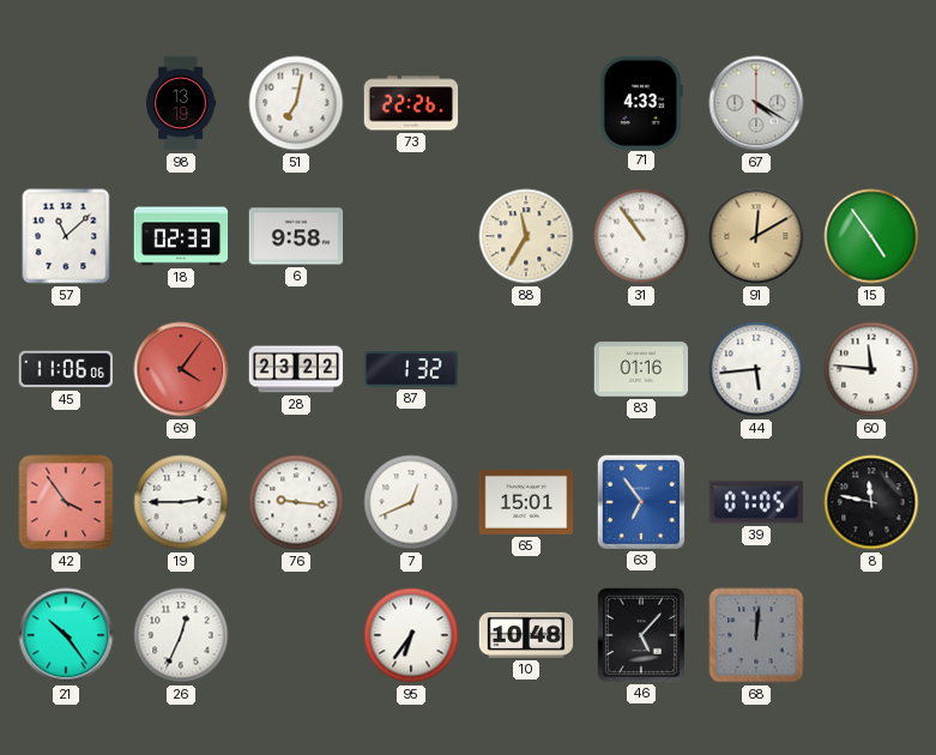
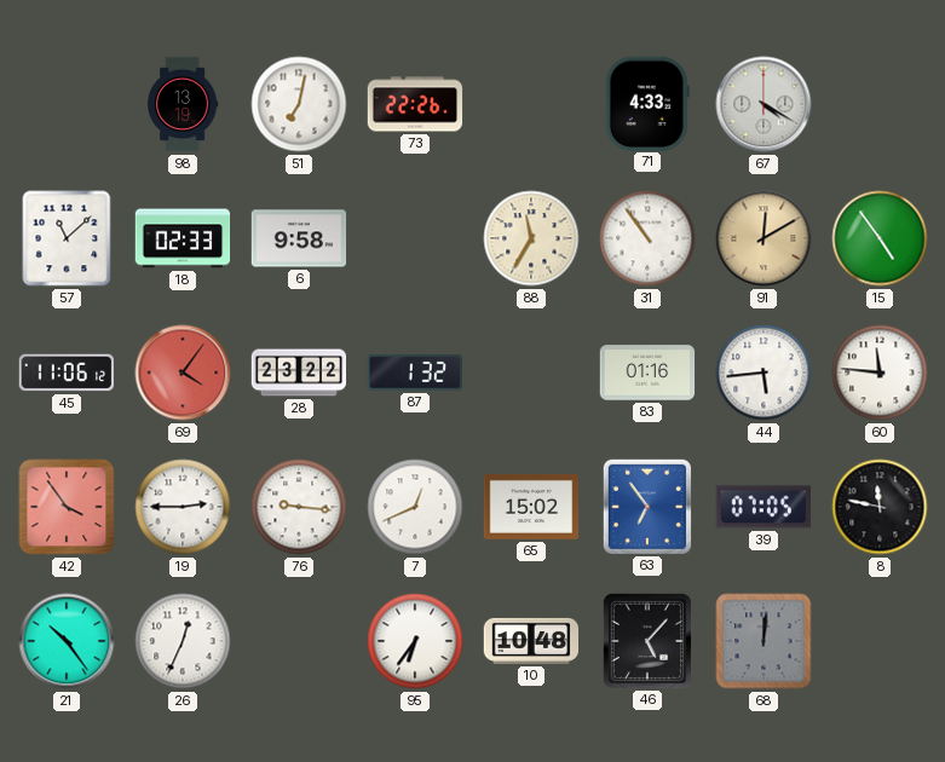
45: 11:06:06 -> 11:06:12
65: 15:01 -> 15:02
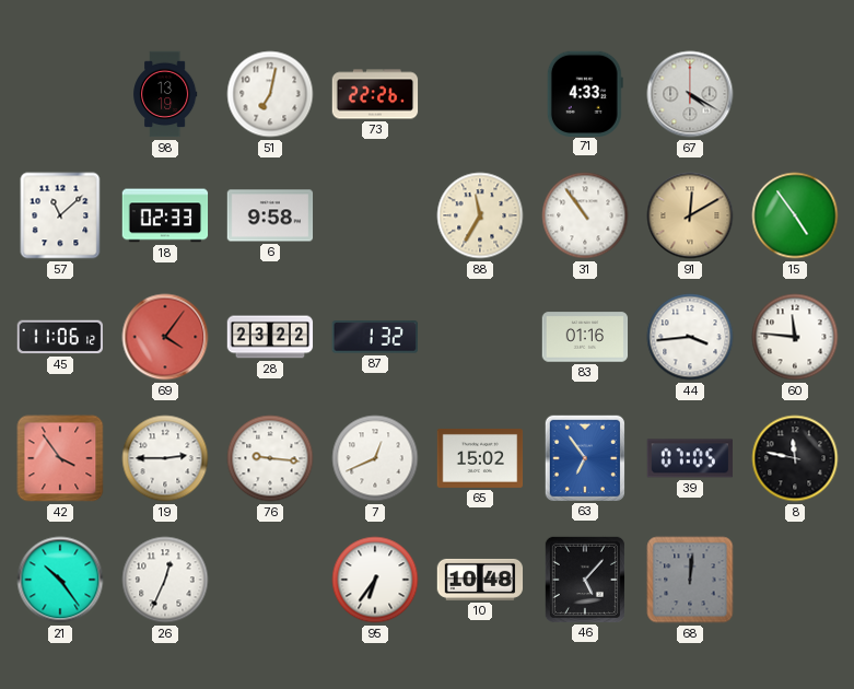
44: 5:44 -> 3:44
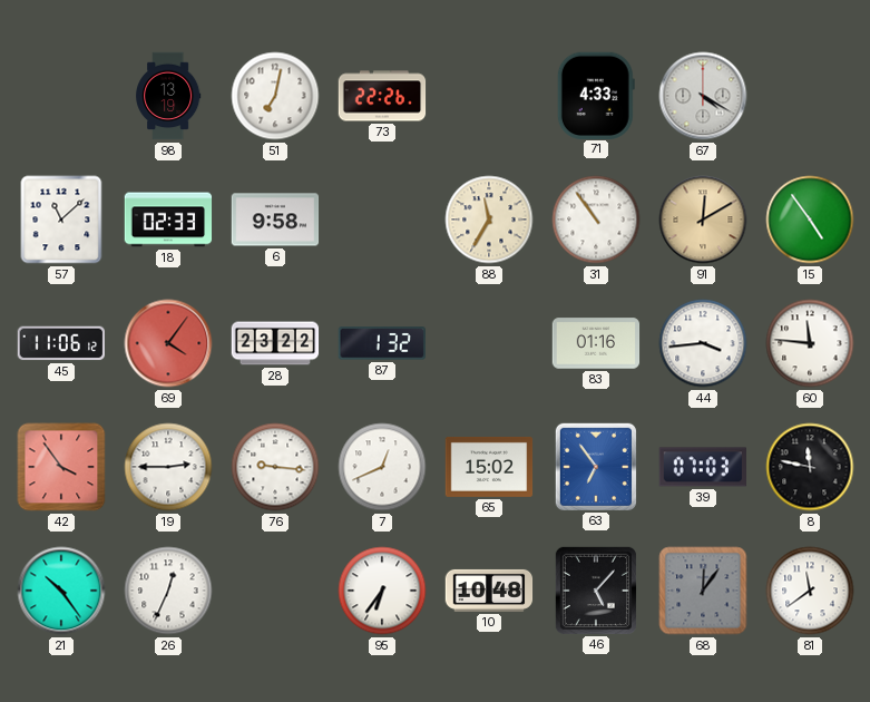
39: 07:05 -> 07:03
68: 12:01 -> 12:06
81: none -> 11:39
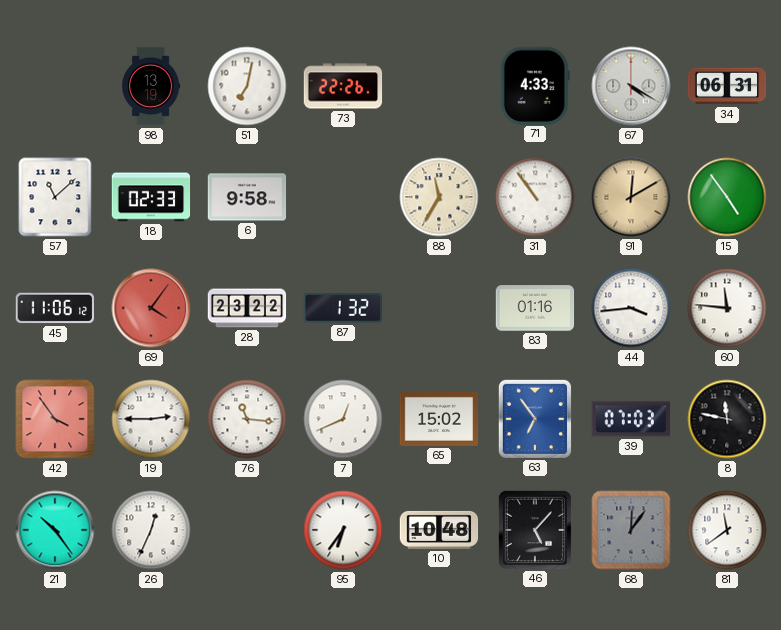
34: none -> 06:31
76: 9:16 -> 11:16
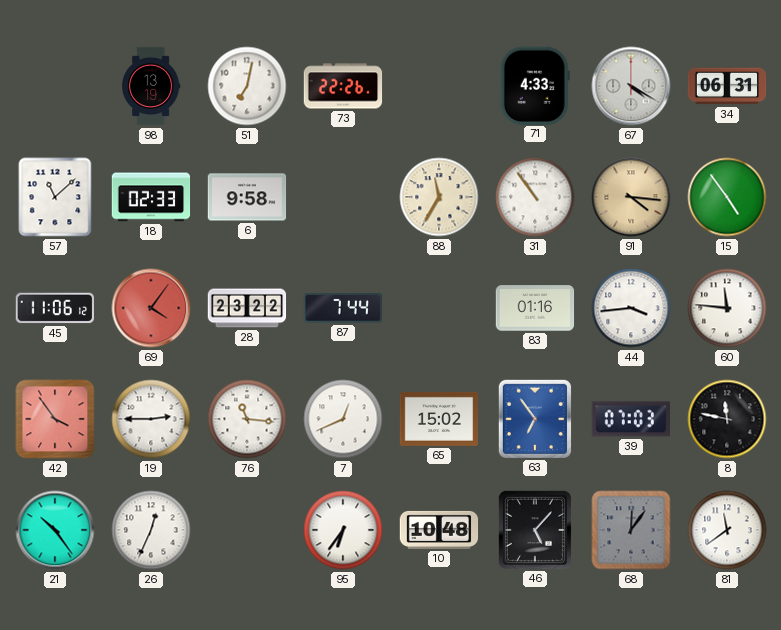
91: 12:10 -> 4:16
87: 1:32 -> 7:44
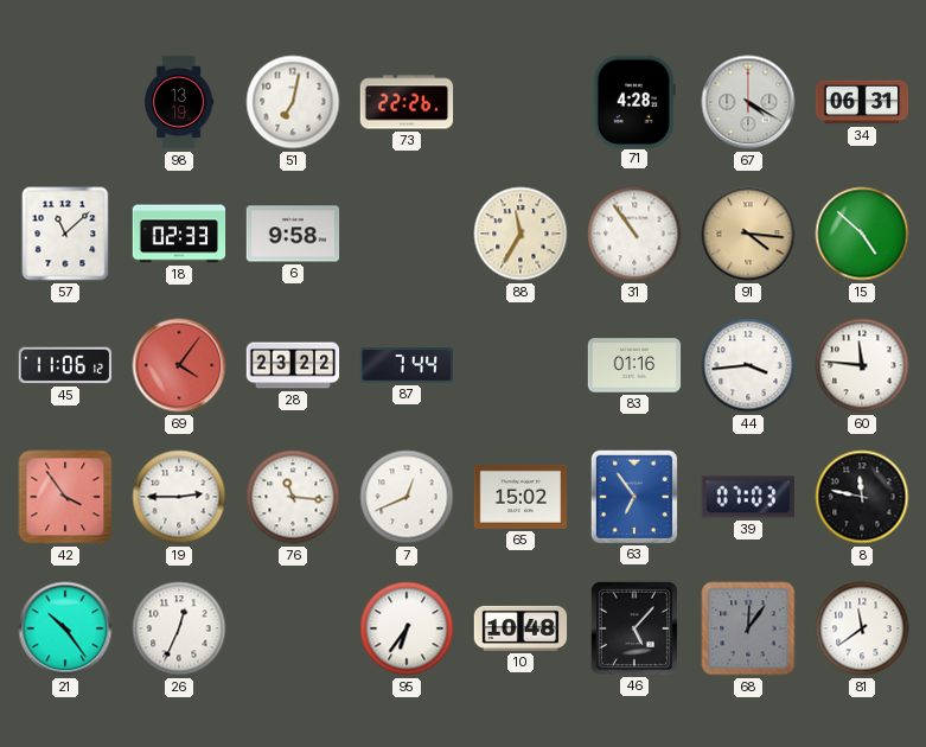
71: 4:33 -> 4:28
15: 4:54 -> 4:52
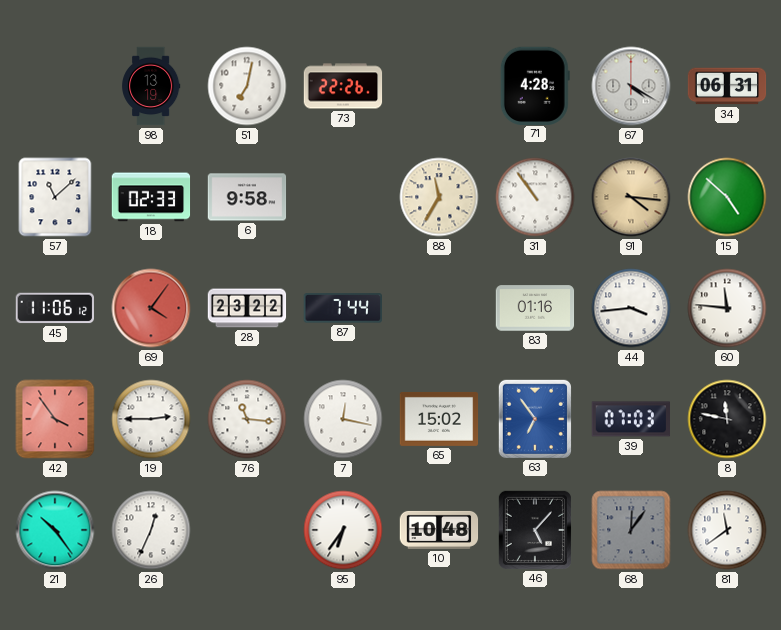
7: 12:41 -> 12:17
